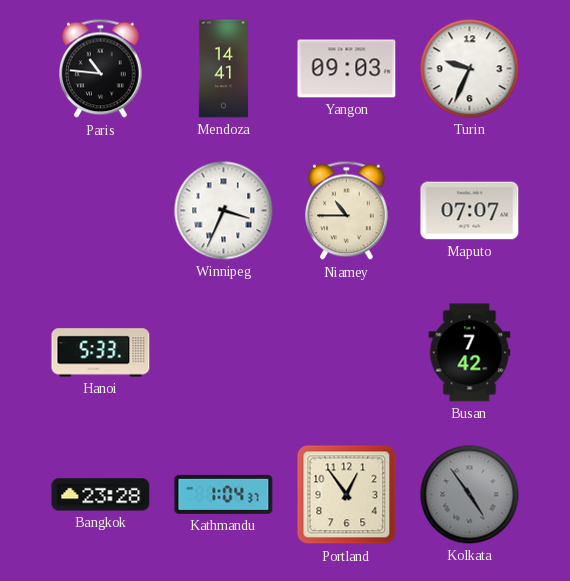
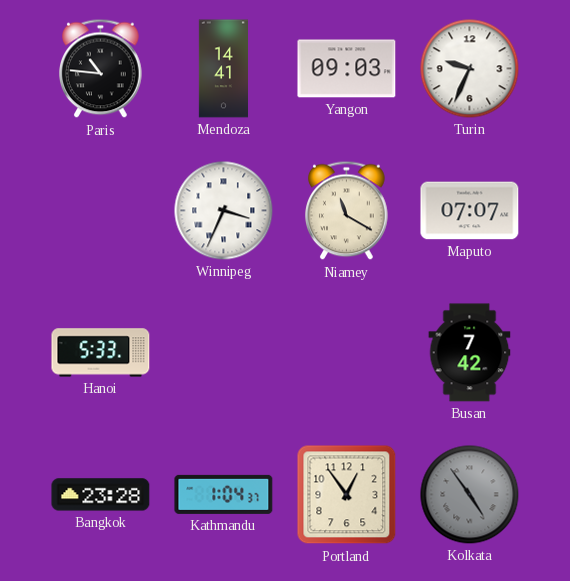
Niamey: 10:45 -> 11:20
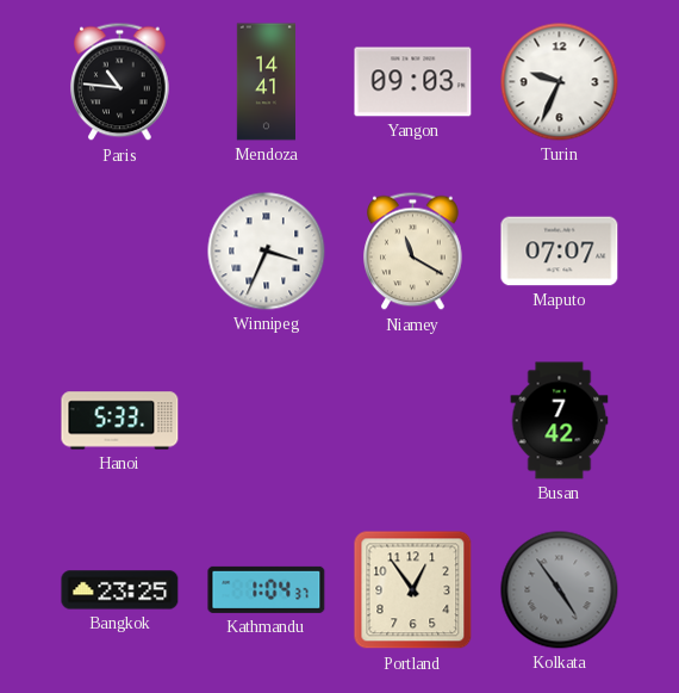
Bangkok: 23:28 -> 23:25
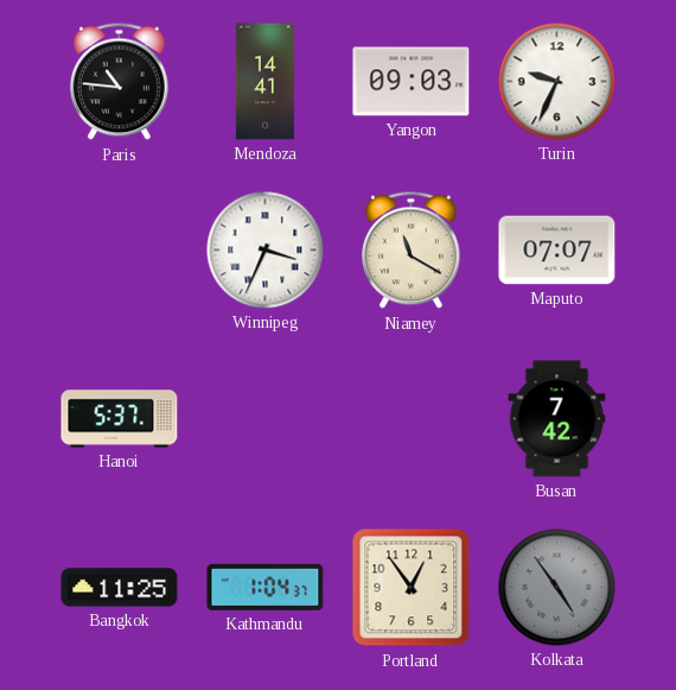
Hanoi: 5:33 -> 5:37
Bangkok: 23:25 -> 11:25
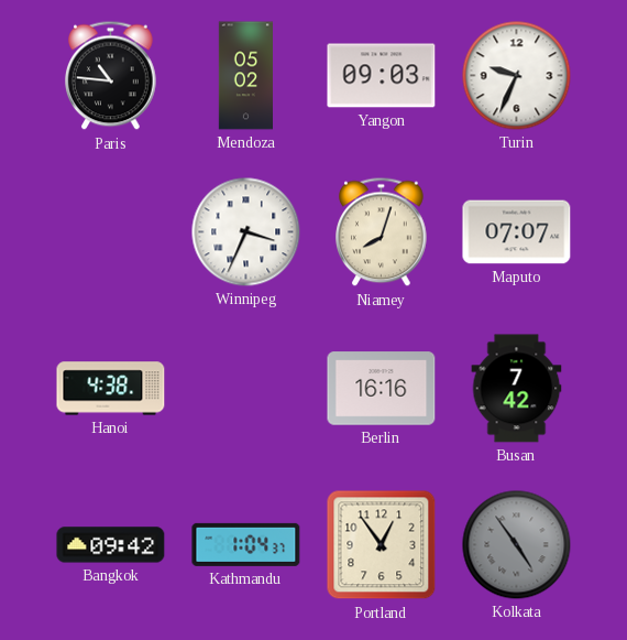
Mendoza: 14:41 -> 05:02
Niamey: 11:20 -> 8:03
Hanoi: 5:37 -> 4:38
Berlin: none -> 16:16
Bangkok: 11:25 -> 09:42
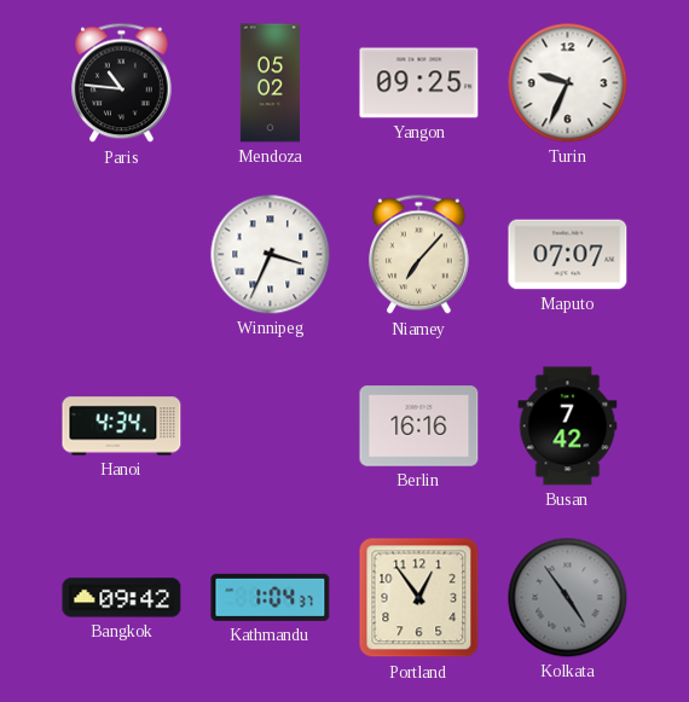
Yangon: 09:03 -> 09:25
Niamey: 8:03 -> 7:07
Hanoi: 4:38 -> 4:34
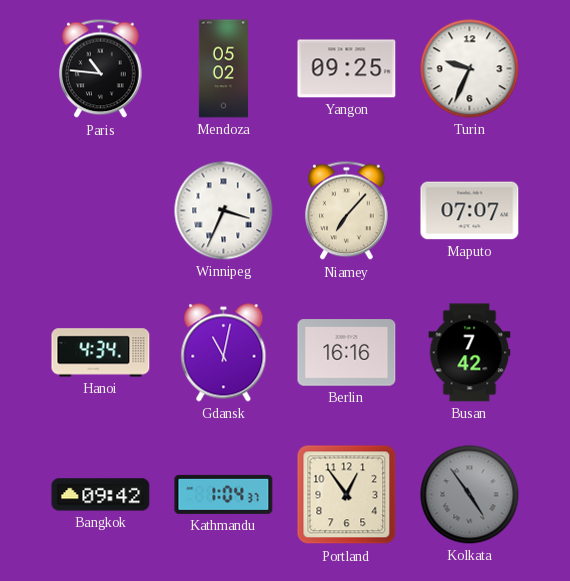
Gdansk: none -> 11:02
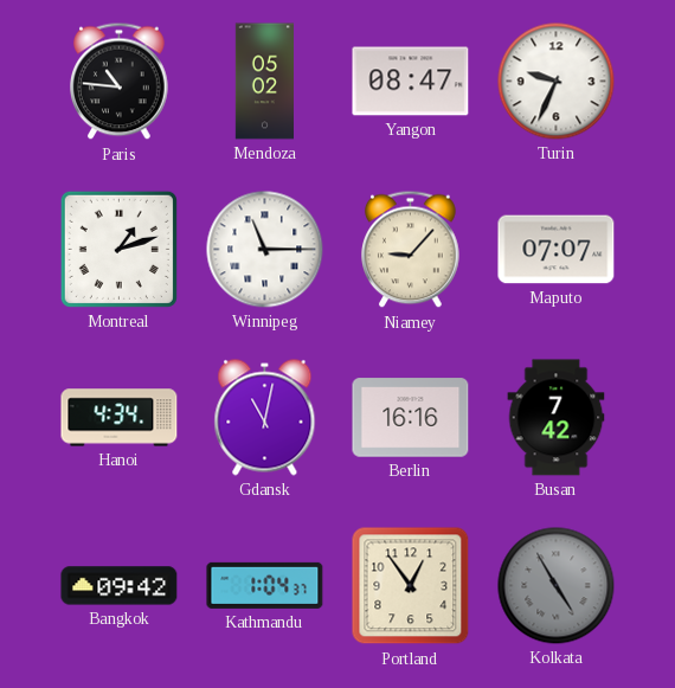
Yangon: 09:25 -> 08:47
Montreal: none -> 1:12
Winnipeg: 3:34 -> 11:15
Niamey: 7:07 -> 9:07
Kolkata: 4:54 -> 4:55
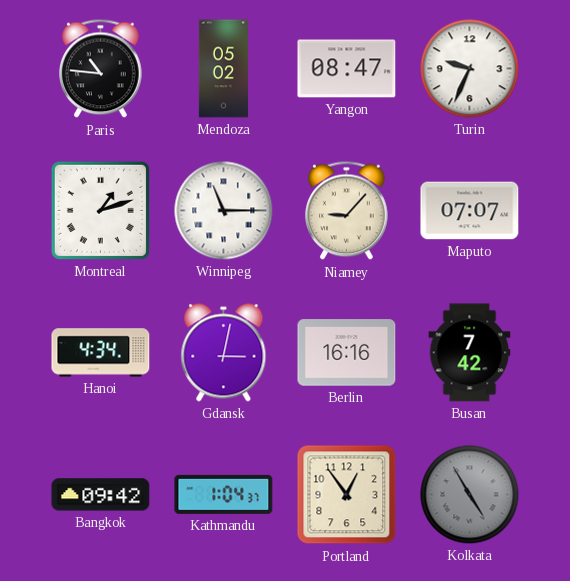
Gdansk: 11:02 -> 3:02
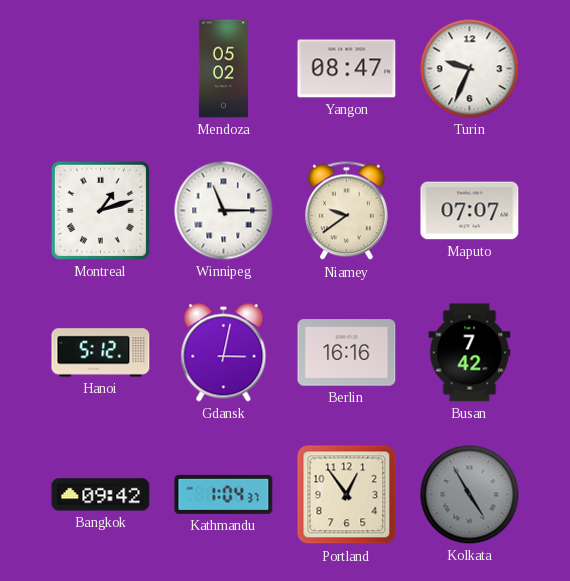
Paris: 10:46 -> none
Niamey: 9:07 -> 9:39
Hanoi: 4:34 -> 5:12
